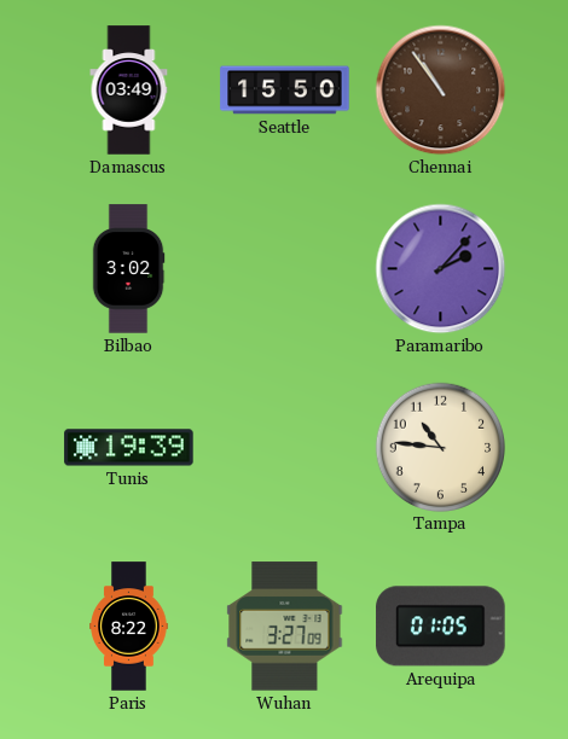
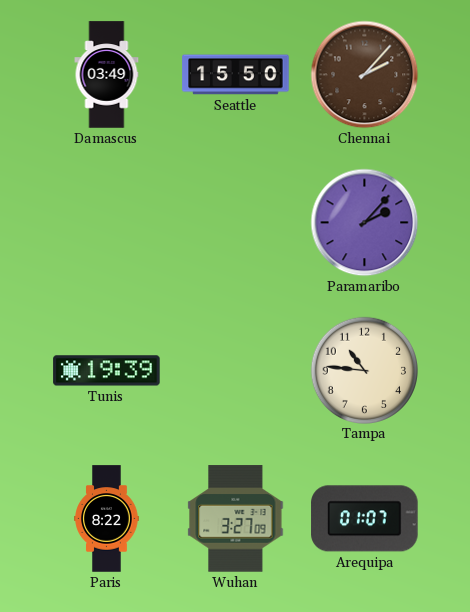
Chennai: 10:54 -> 2:07
Bilbao: 3:02 -> none
Arequipa: 01:05 -> 01:07
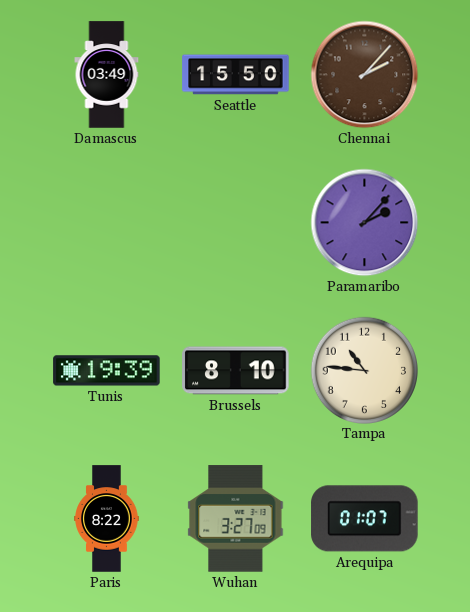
Brussels: none -> 8:10
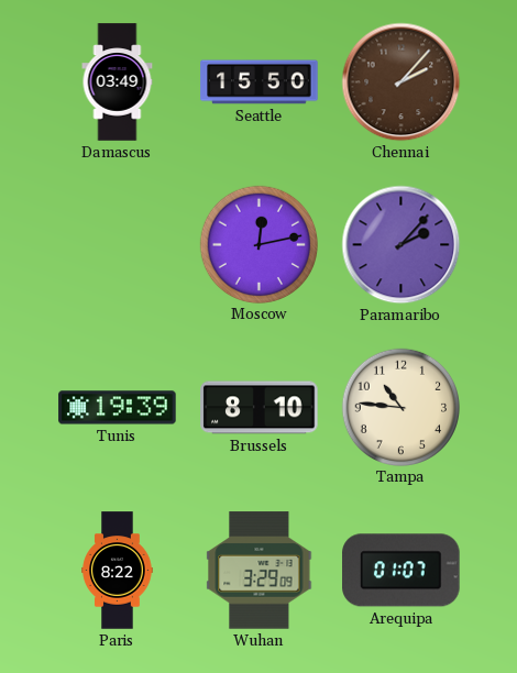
Moscow: none -> 12:13
Wuhan: 3:27 -> 3:29
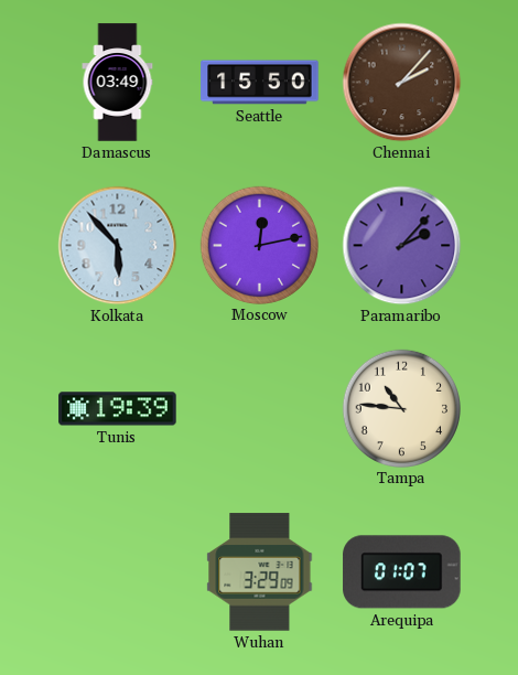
Kolkata: none -> 5:53
Brussels: 8:10 -> none
Paris: 8:22 -> none
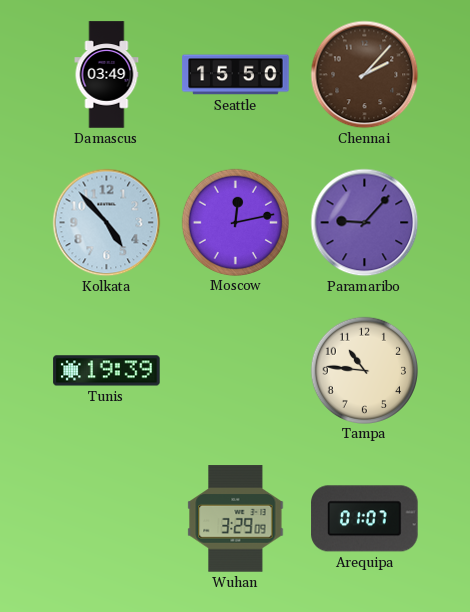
Kolkata: 5:53 -> 4:53
Paramaribo: 2:07 -> 9:07
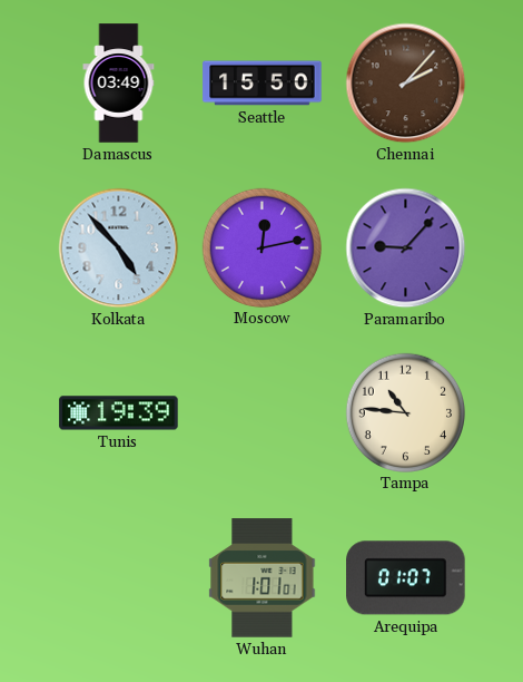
Wuhan: 3:29 -> 1:01
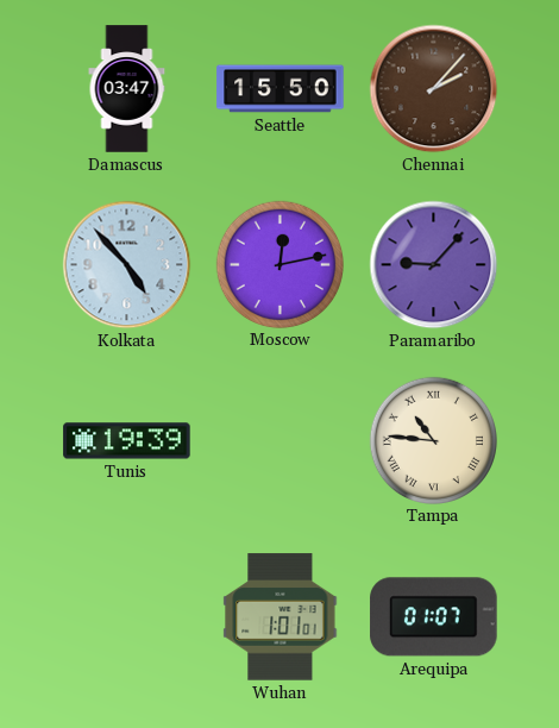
Damascus: 03:49 -> 03:47
Tampa numerals: Arabic -> Roman
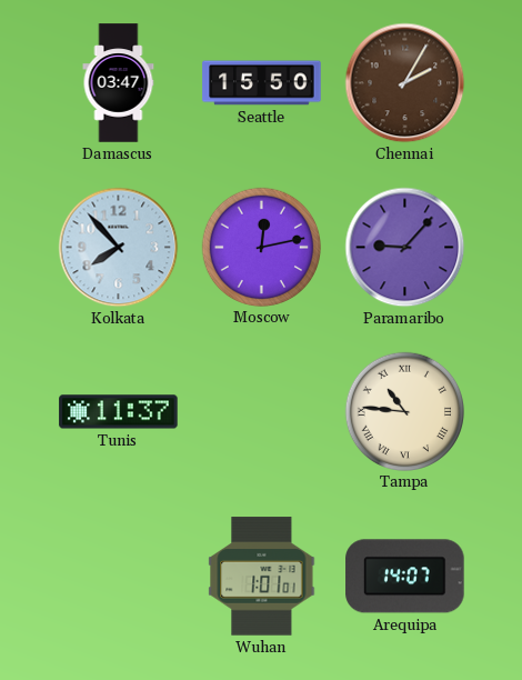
Chennai: 2:07 -> 2:05
Kolkata: 4:53 -> 7:53
Tunis: 19:39 -> 11:37
Arequipa: 01:07 -> 14:07
